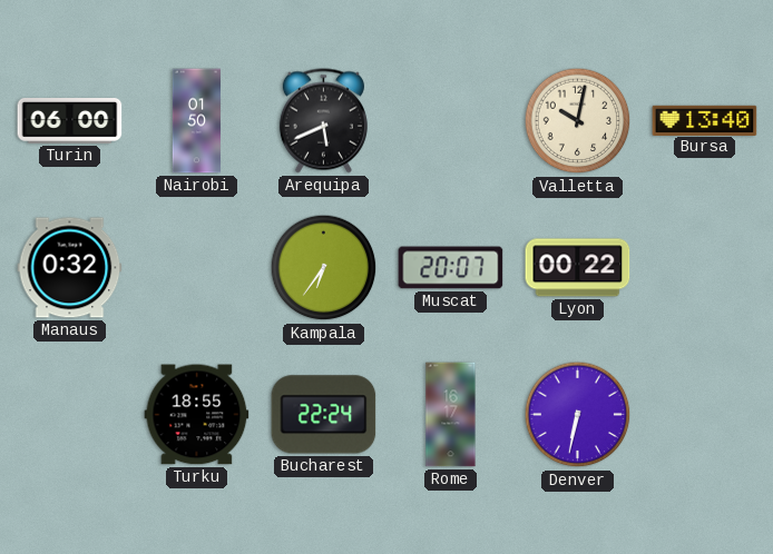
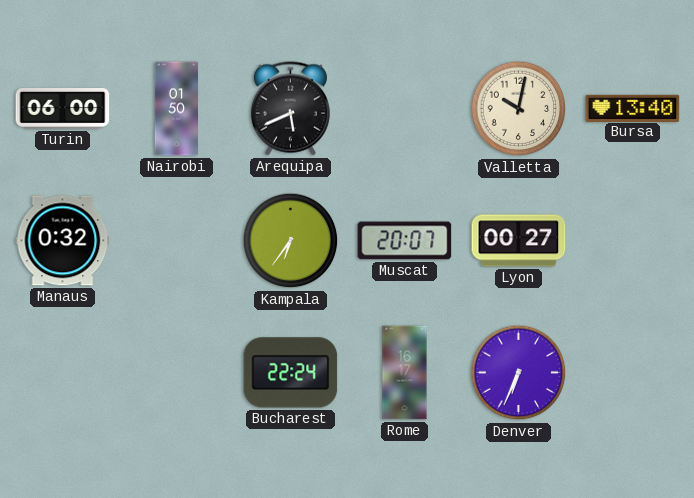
Lyon: 00:22 -> 00:27
Turku: 18:55 -> none
Denver: 6:32 -> 6:34
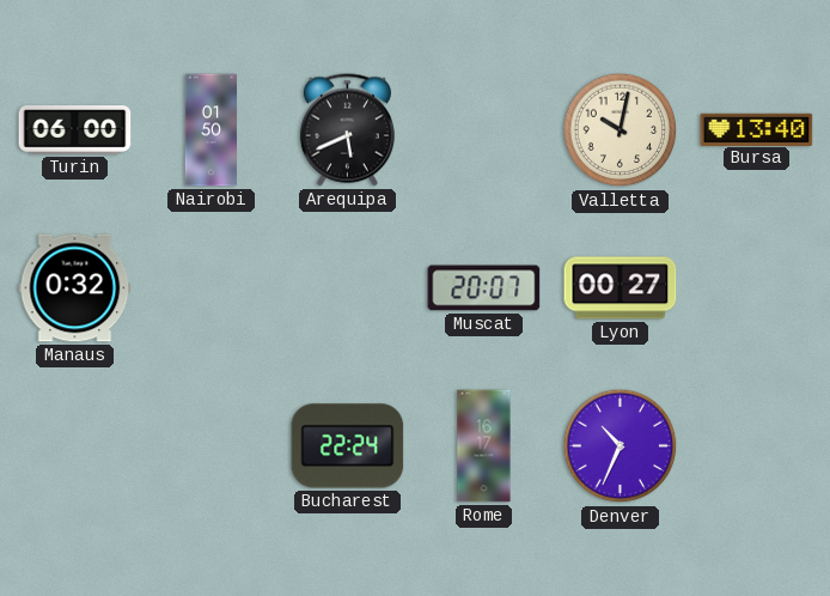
Kampala: 6:36 -> none
Denver: 6:34 -> 10:34
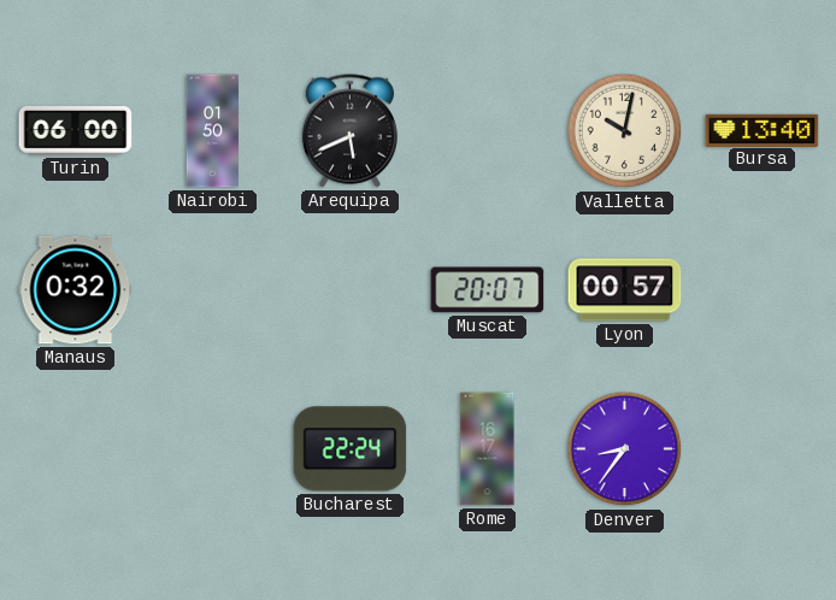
Lyon: 00:27 -> 00:57
Denver: 10:34 -> 8:36
